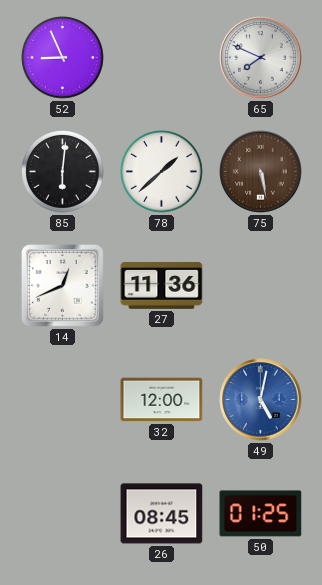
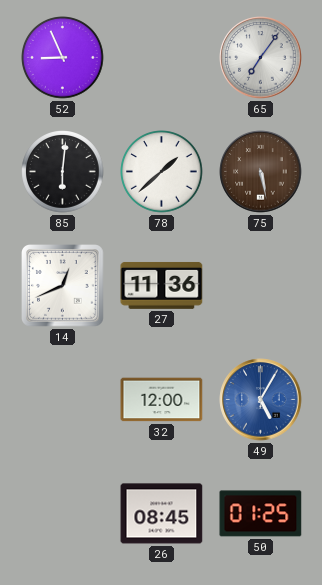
65: 7:49 -> 7:06
49: 5:02 -> 5:05
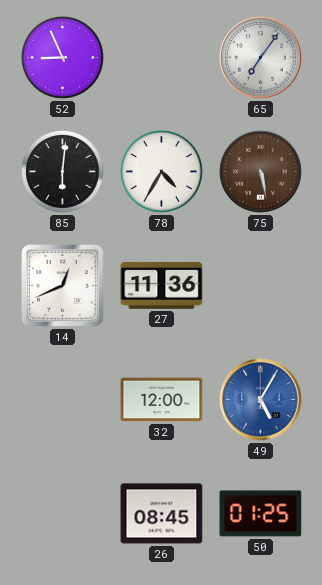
78: 1:38 -> 4:35
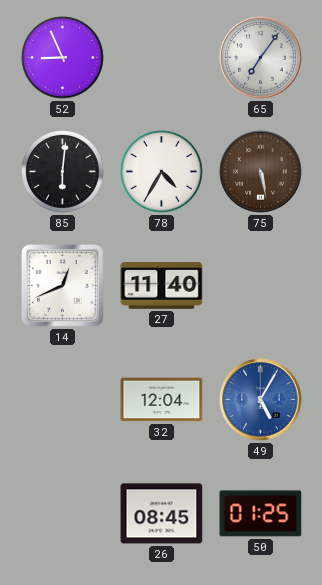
27: 11:36 -> 11:40
32: 12:00 -> 12:04
